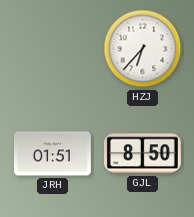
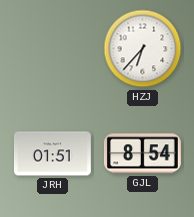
GJL: 8:50 -> 8:54
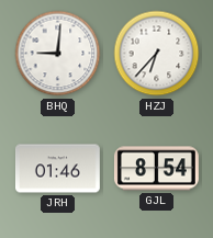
BHQ: none -> 9:01
JRH: 01:51 -> 01:46
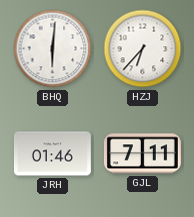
BHQ: 9:01 -> 6:01
GJL: 8:54 -> 7:11
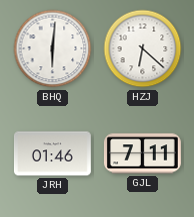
HZJ: 6:37 -> 6:22
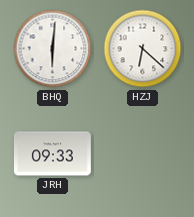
JRH: 01:46 -> 09:33
GJL: 7:11 -> none
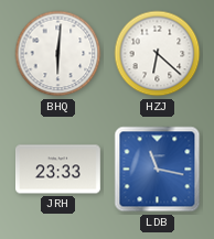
JRH: 09:33 -> 23:33
LDB: none -> 11:17
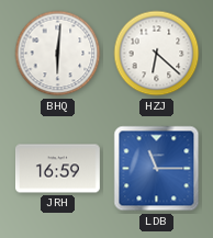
JRH: 23:33 -> 16:59
LDB: 11:17 -> 11:15
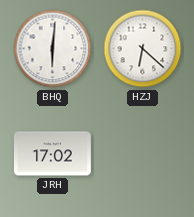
JRH: 16:59 -> 17:02
LDB: 11:15 -> none
